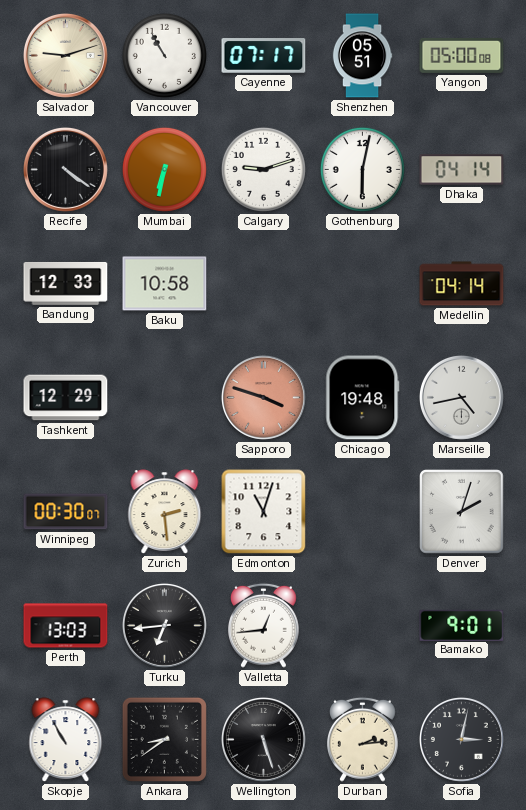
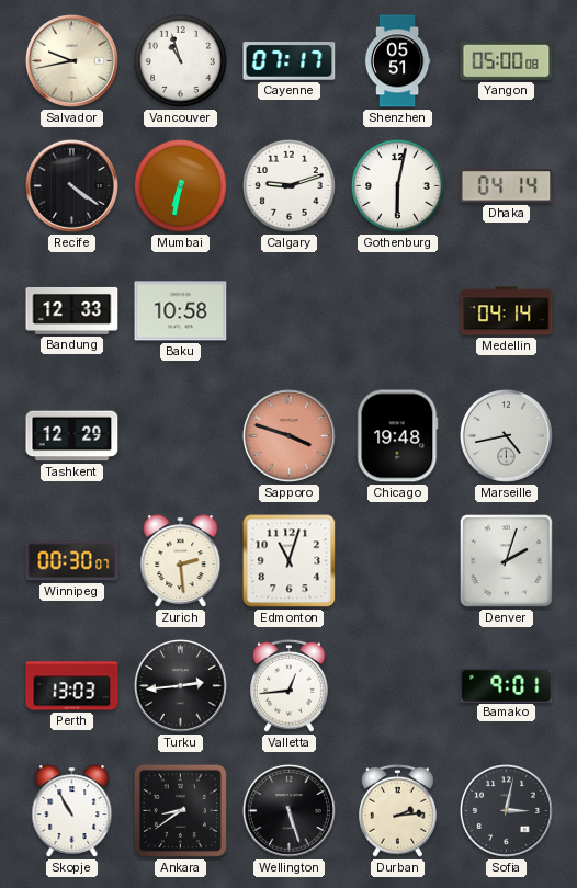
Salvador: 9:12 -> 9:43
Vancouver: 10:55 -> 10:57
Turku: 6:44 -> 2:44
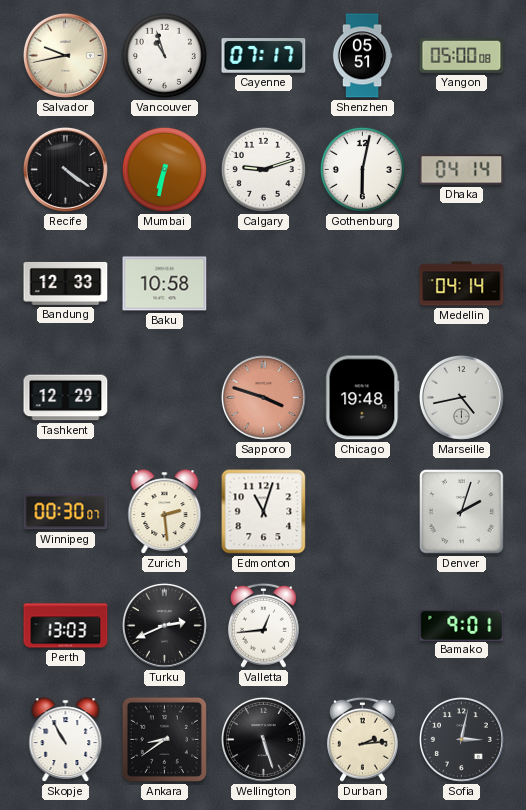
Turku: 2:44 -> 2:41
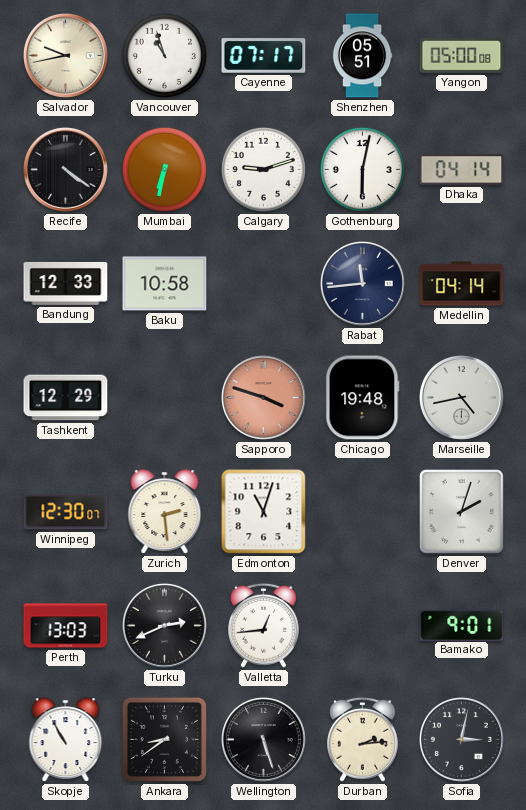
Rabat: none -> 11:44
Winnipeg: 00:30 -> 12:30
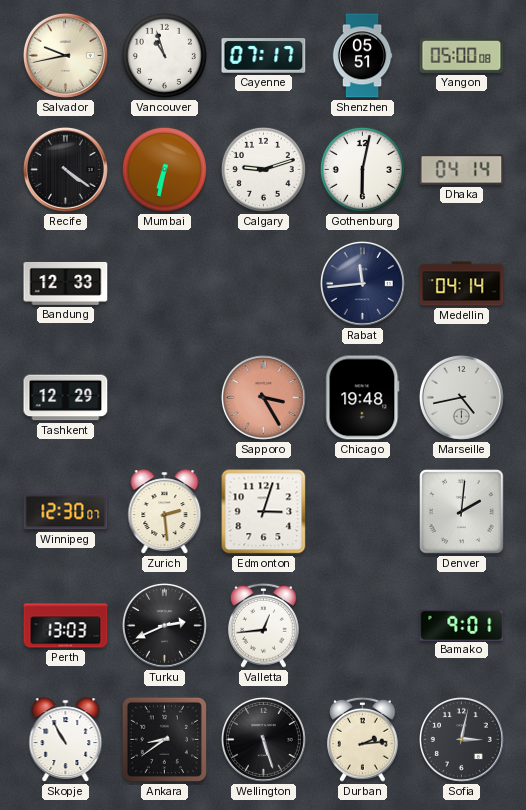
Baku: 10:58 -> none
Sapporo: 3:48 -> 3:25
Edmonton: 11:03 -> 3:03
Denver: 2:03 -> 2:01
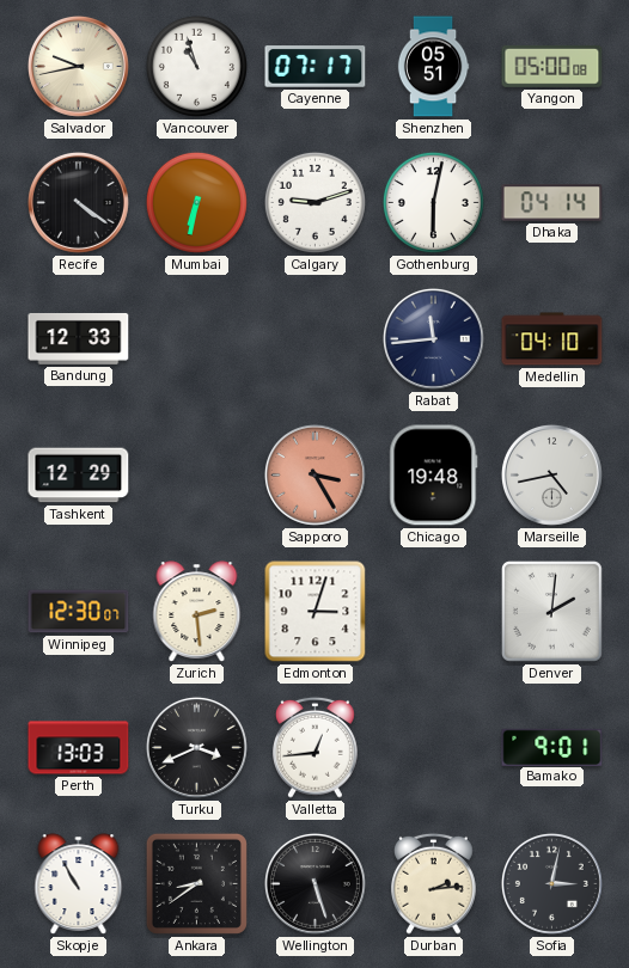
Medellin: 04:14 -> 04:10
Turku: 2:41 -> 3:41
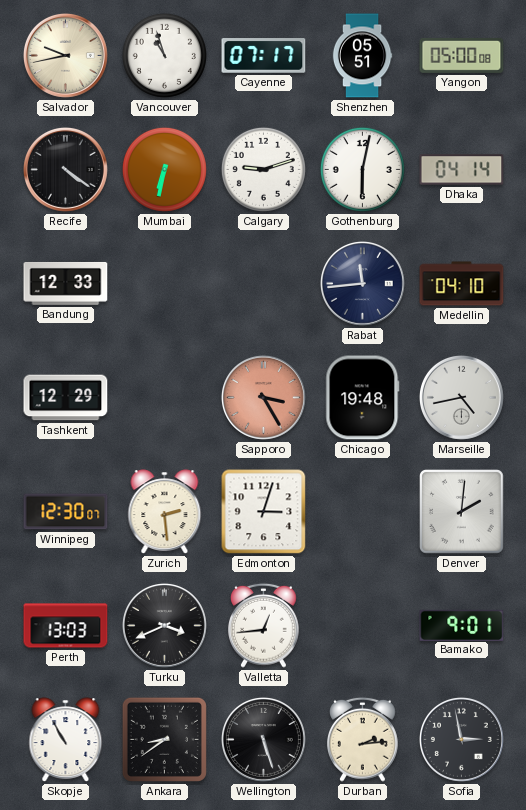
Sofia: 3:02 -> 2:58
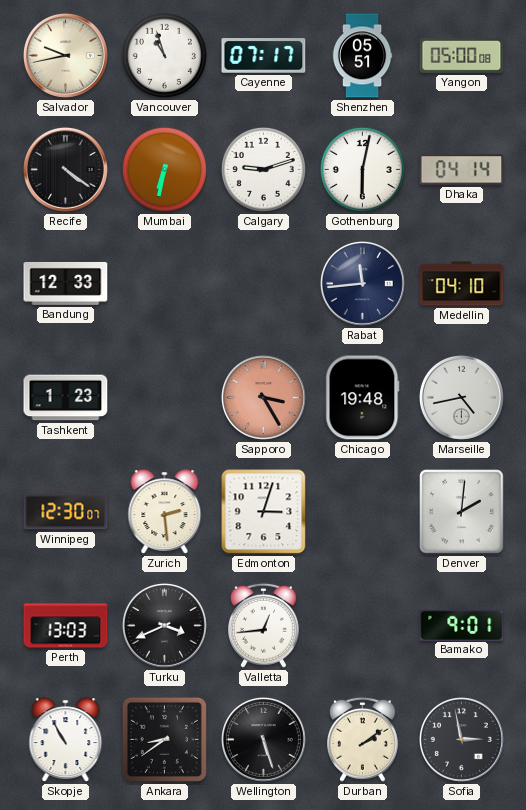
Tashkent: 12:29 -> 1:23
Durban: 2:14 -> 2:09
